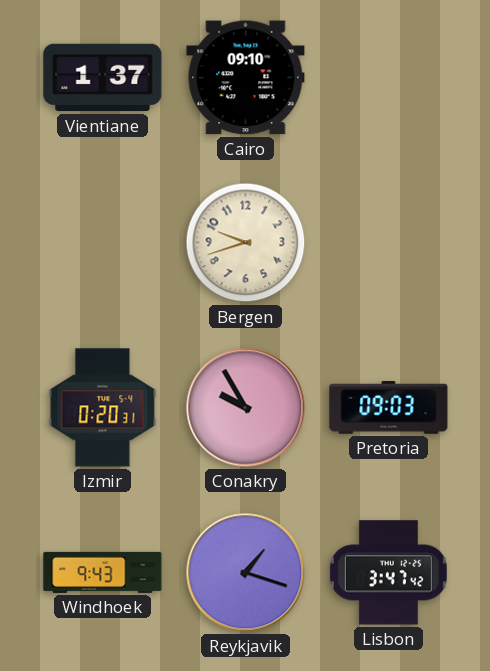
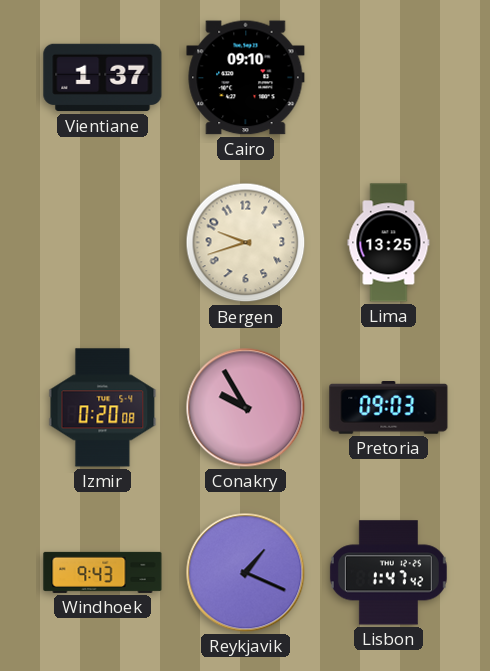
Lima: none -> 13:25
Izmir: 0:20:31 -> 0:20:08
Reykjavik: 1:18 -> 1:19
Lisbon: 3:47 -> 1:47
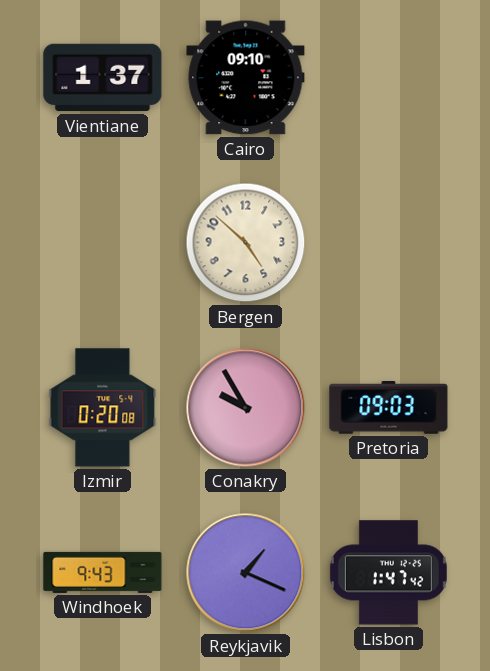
Bergen: 9:42 -> 4:52
Lima: 13:25 -> none
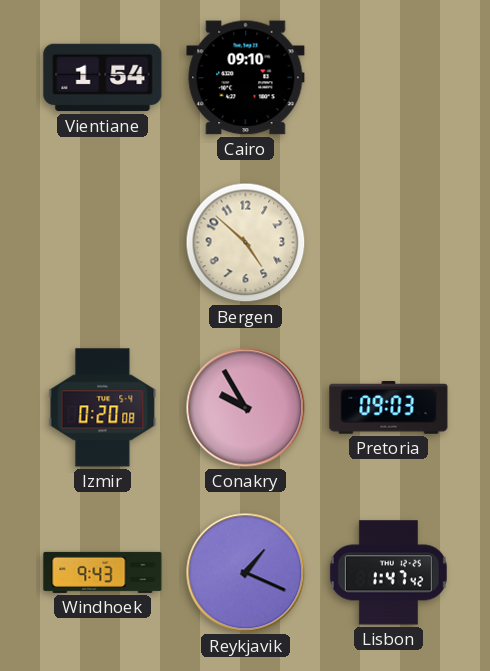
Vientiane: 1:37 -> 1:54
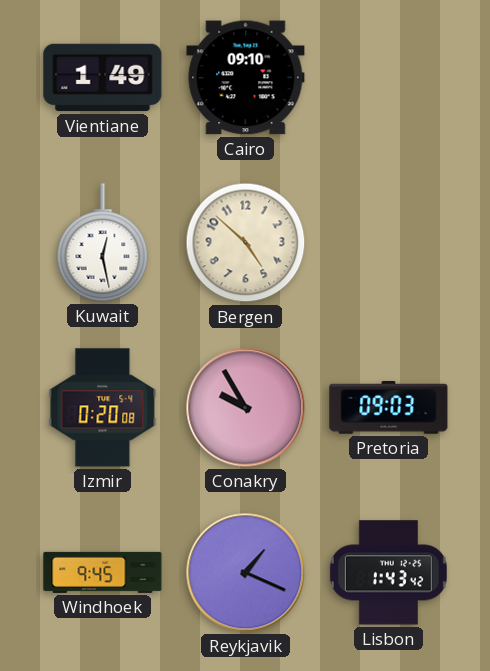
Vientiane: 1:54 -> 1:49
Kuwait: none -> 12:28
Windhoek: 9:43 -> 9:45
Lisbon: 1:47 -> 1:43
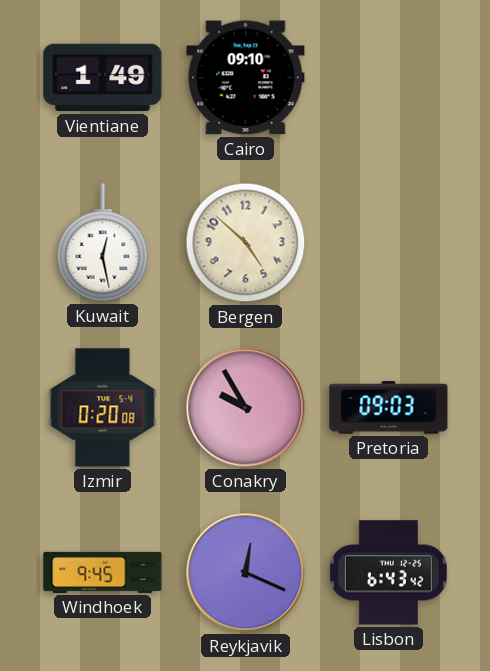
Reykjavik: 1:19 -> 12:19
Lisbon: 1:43 -> 6:43
